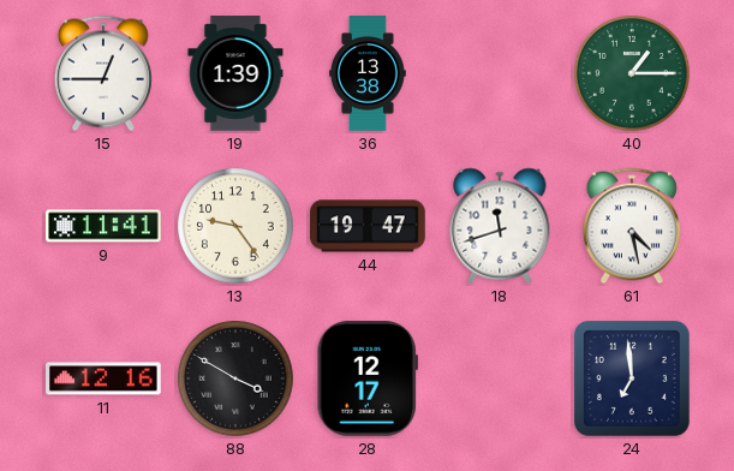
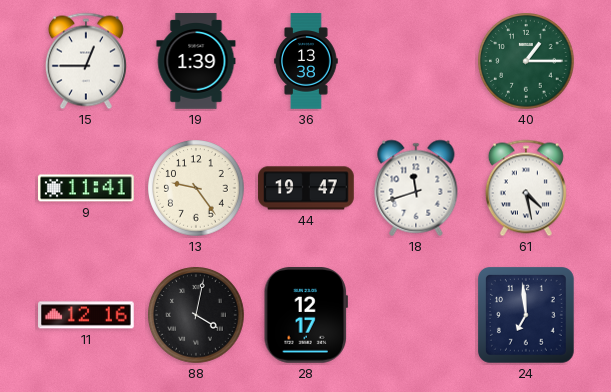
88: 3:50 -> 4:02
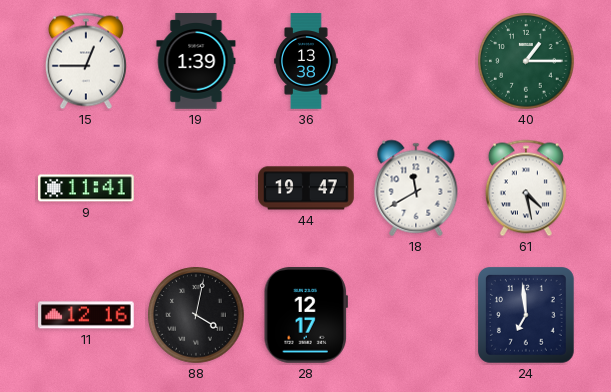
13: 9:24 -> none
18: 11:42 -> 11:40
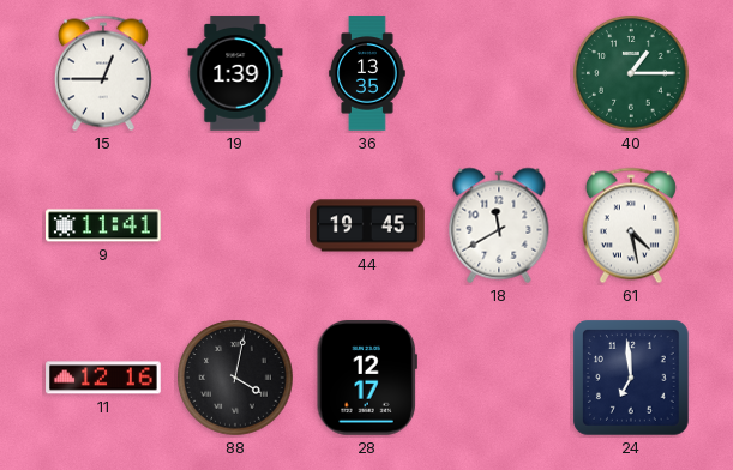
36: 13:38 -> 13:35
44: 19:47 -> 19:45
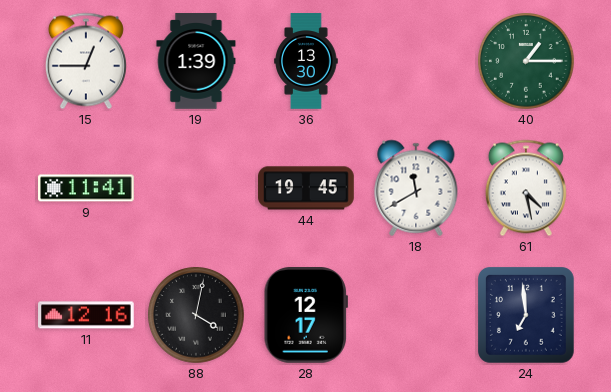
36: 13:35 -> 13:30
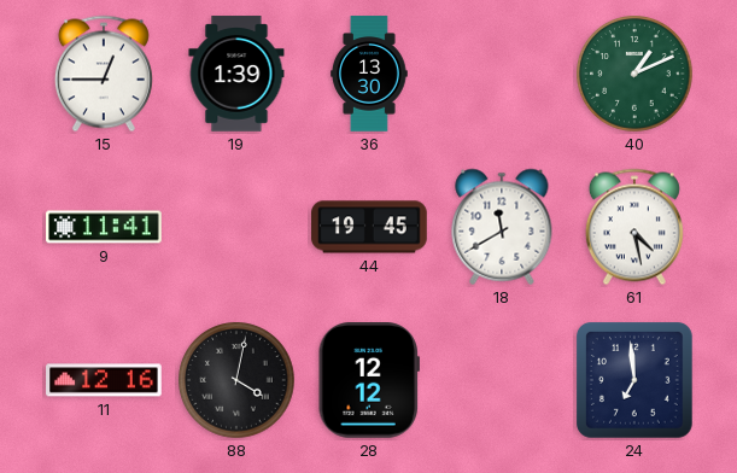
40: 1:15 -> 1:11
28: 12:17 -> 12:12
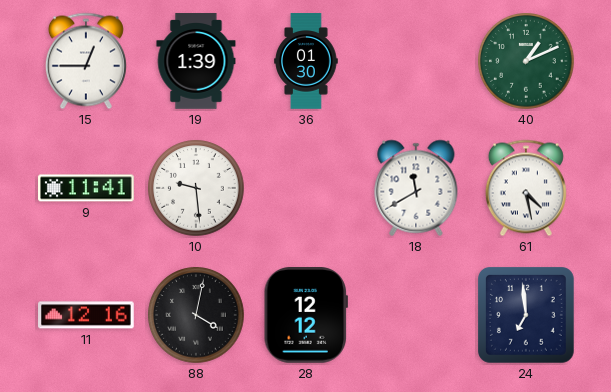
36: 13:30 -> 01:30
10: none -> 9:29
44: 19:45 -> none
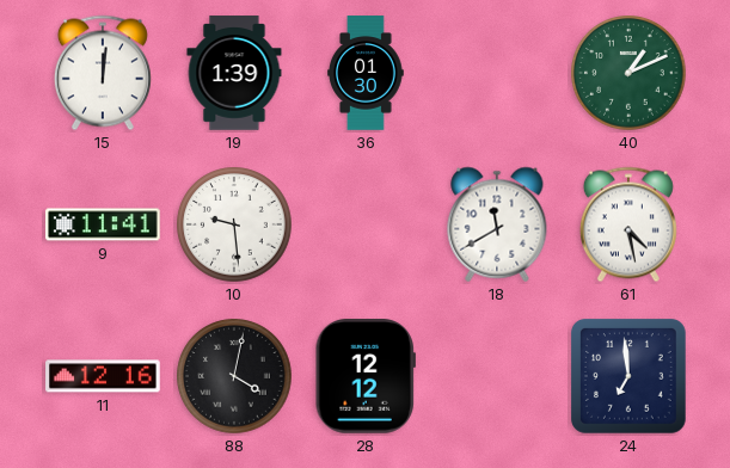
15: 12:45 -> 12:01
